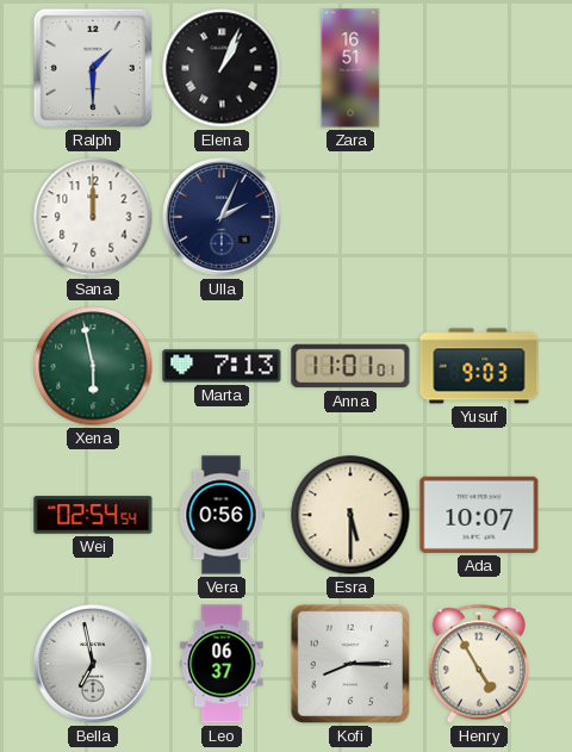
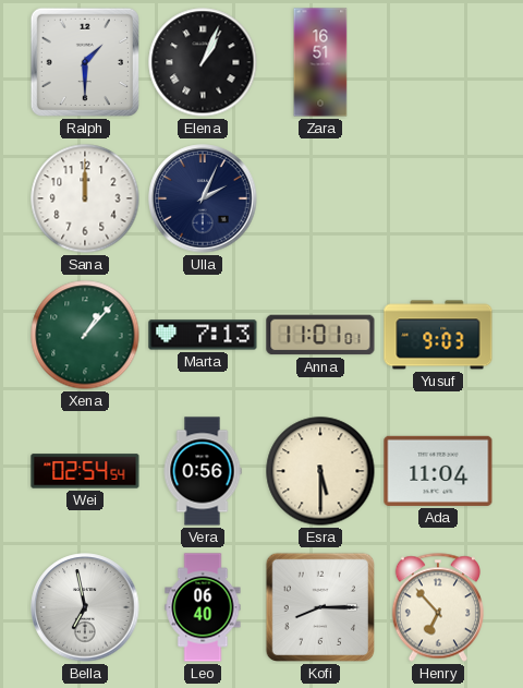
Xena: 5:58 -> 1:07
Ada: 10:07 -> 11:04
Leo: 06:37 -> 06:40
Henry: 4:55 -> 6:53
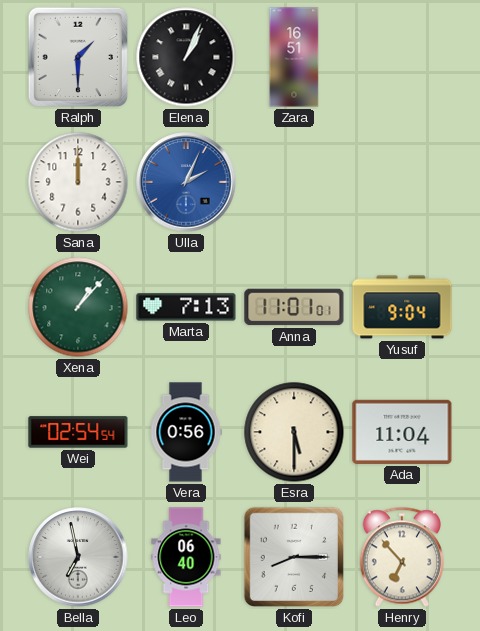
Ulla dial: navy -> blue
Yusuf: 9:03 -> 9:04
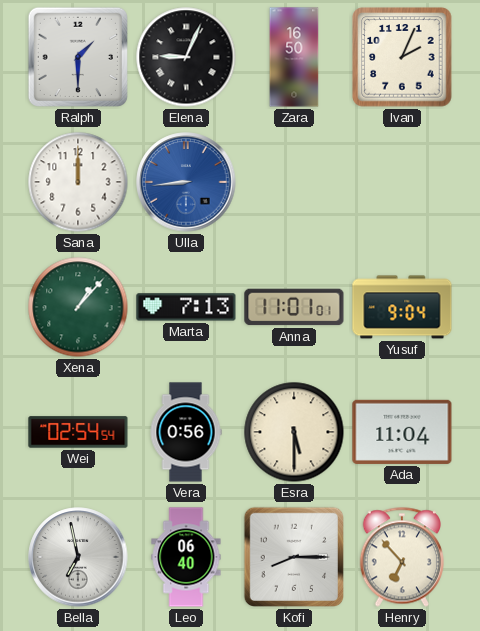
Elena: 1:04 -> 9:04
Zara: 16:51 -> 16:50
Ivan: none -> 2:04
Ulla: 2:04 -> 8:44
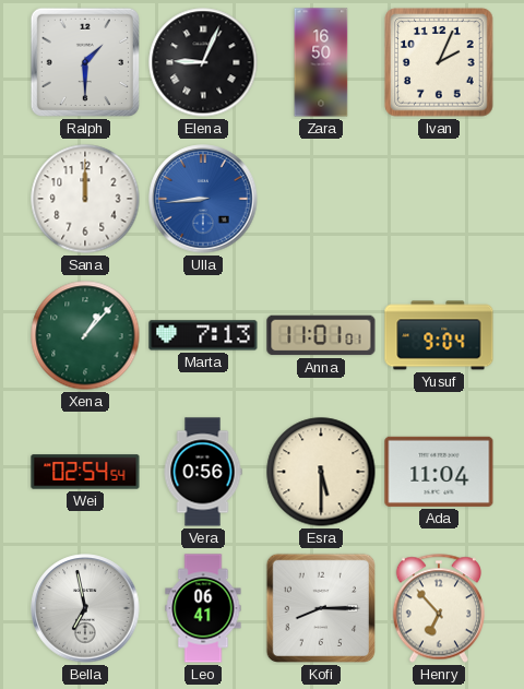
Leo: 06:40 -> 06:41
